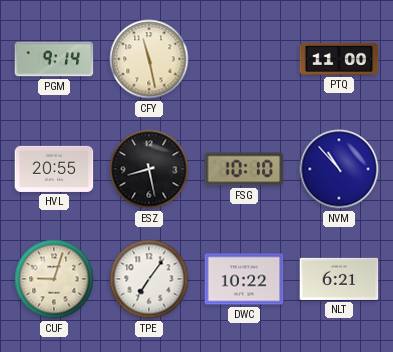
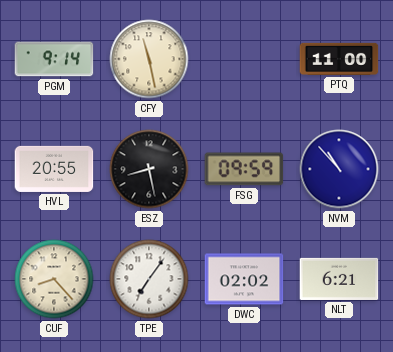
FSG: 10:10 -> 09:59
CUF: 9:03 -> 8:23
DWC: 10:22 -> 02:02
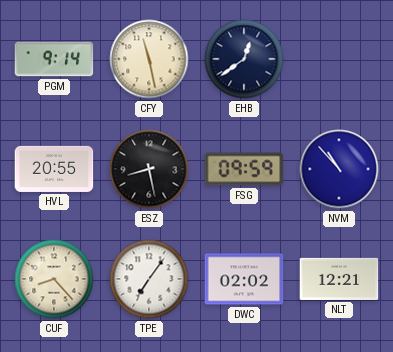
EHB: none -> 12:39
PTQ: 11:00 -> none
NLT: 6:21 -> 12:21
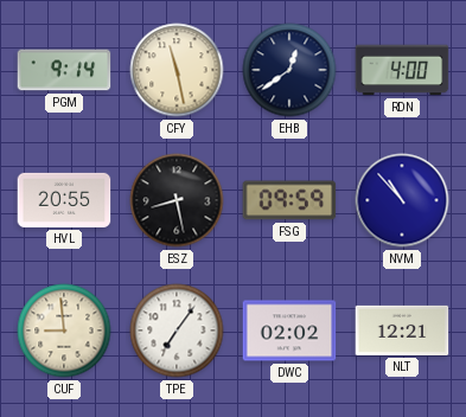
RDN: none -> 4:00
CUF: 8:23 -> 8:59
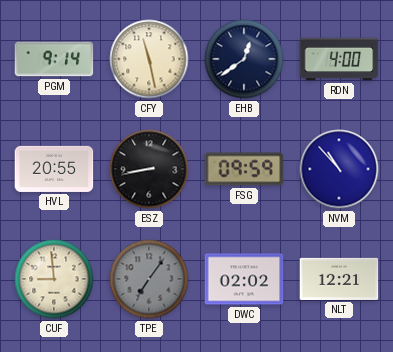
ESZ: 8:28 -> 8:43
TPE dial: white -> grey
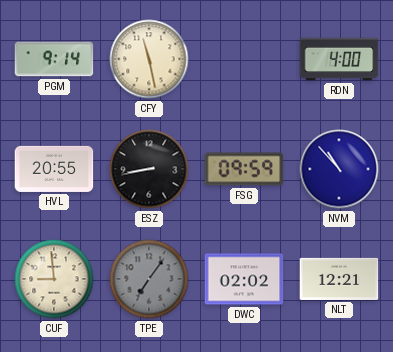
EHB: 12:39 -> none
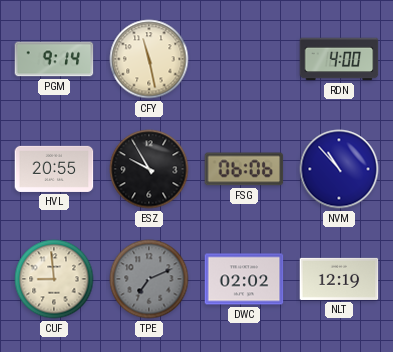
ESZ: 8:43 -> 9:55
FSG: 09:59 -> 06:06
TPE: 7:06 -> 7:11
NLT: 12:21 -> 12:19
